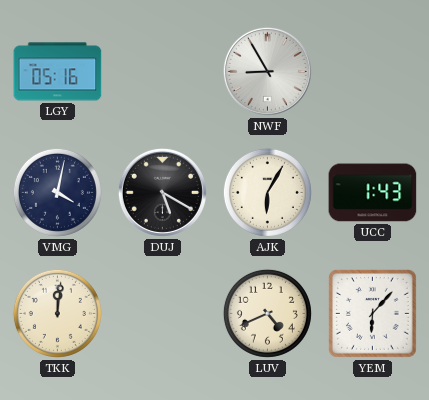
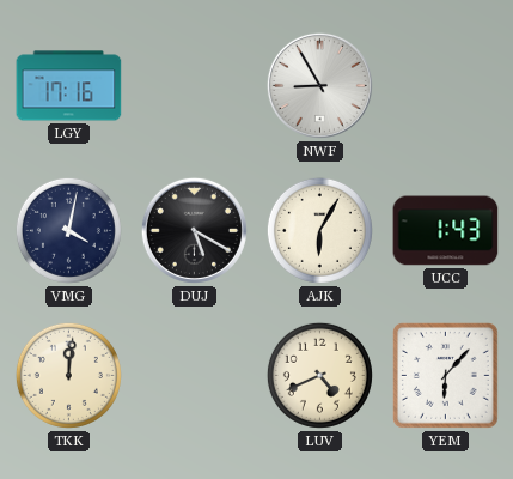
LGY: 05:16 -> 17:16
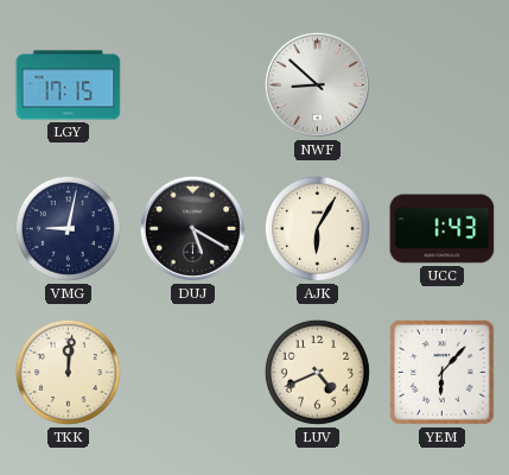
LGY: 17:16 -> 17:15
NWF: 8:55 -> 8:52
VMG: 4:02 -> 9:02
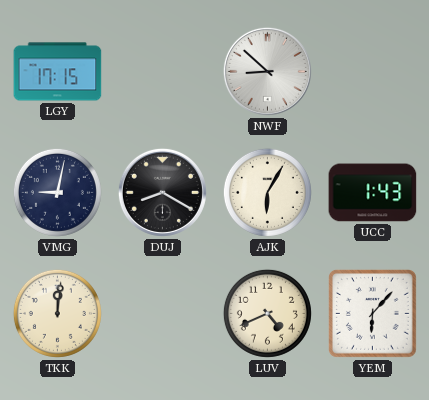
DUJ: 5:20 -> 8:20
